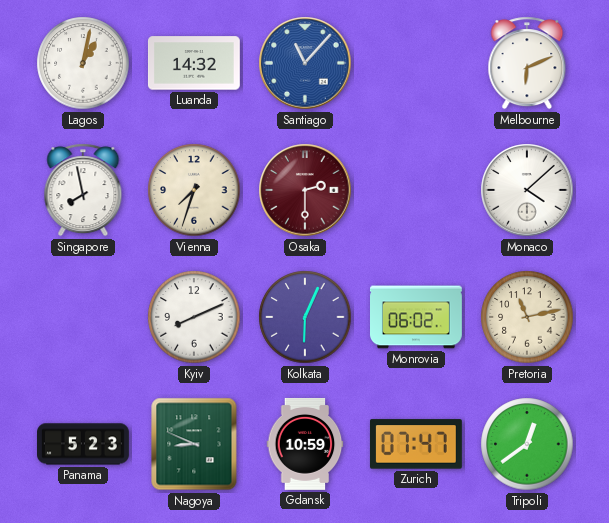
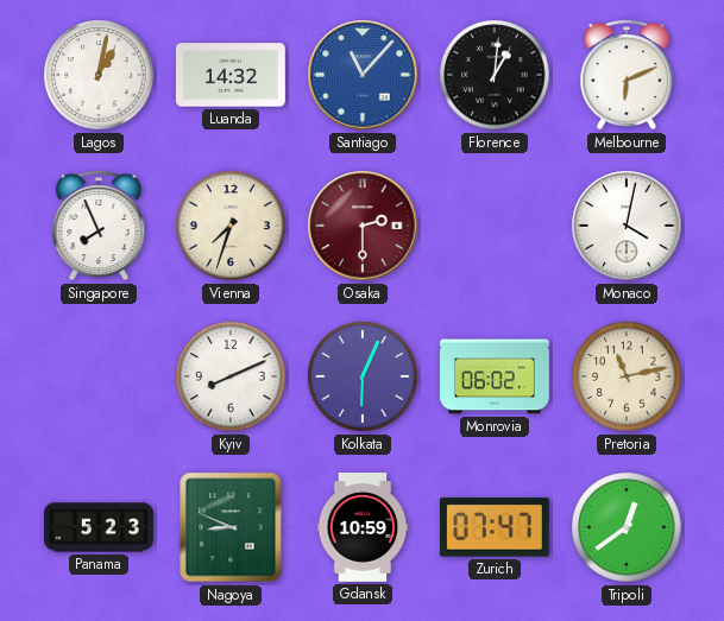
Florence: none -> 1:01
Singapore: 7:58 -> 7:56
Monaco: 4:08 -> 4:02
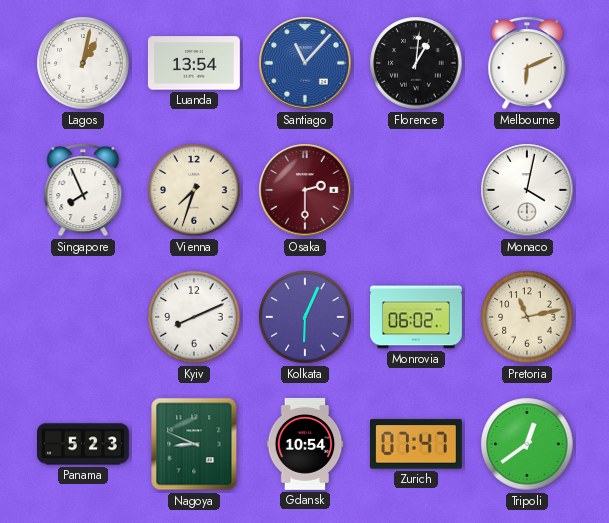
Luanda: 14:32 -> 13:54
Gdansk: 10:59 -> 10:54
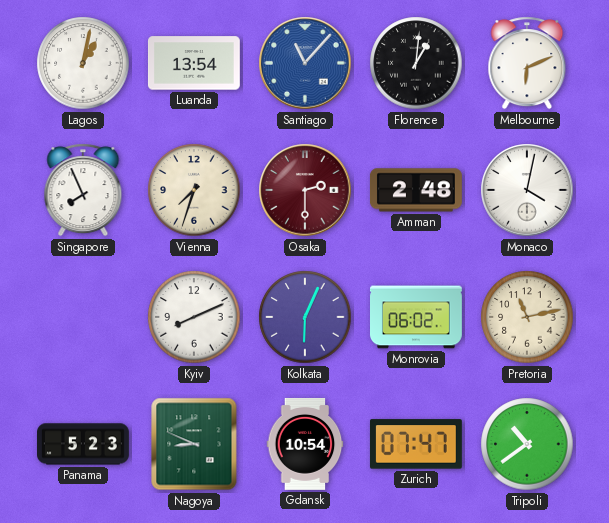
Amman: none -> 2:48
Tripoli: 12:39 -> 10:39
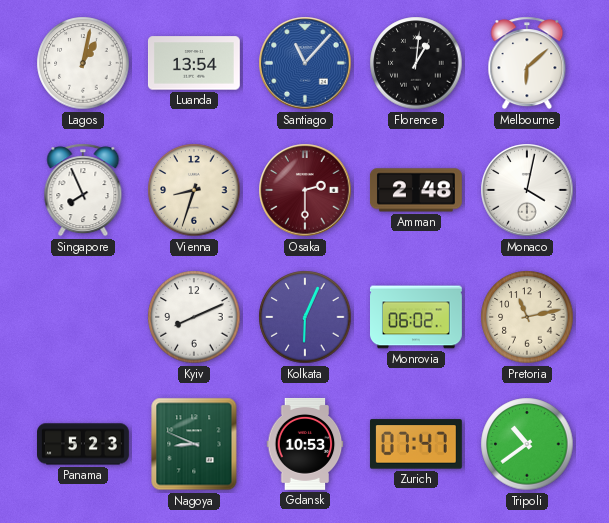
Melbourne: 6:11 -> 6:08
Vienna: 7:33 -> 8:33
Gdansk: 10:54 -> 10:53
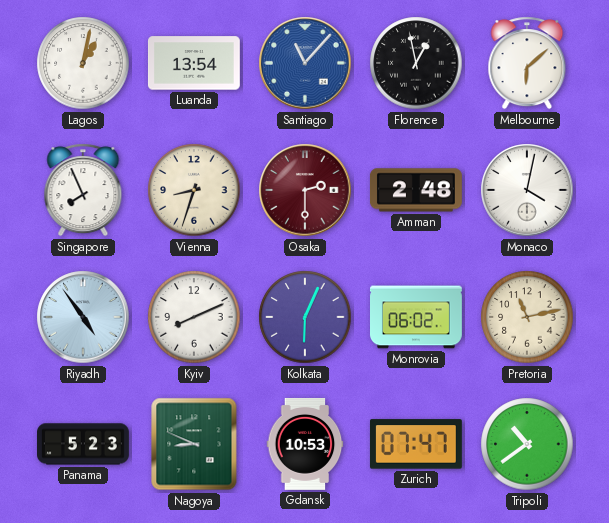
Florence: 1:01 -> 12:58
Riyadh: none -> 4:54
